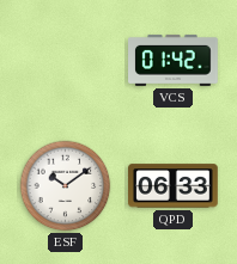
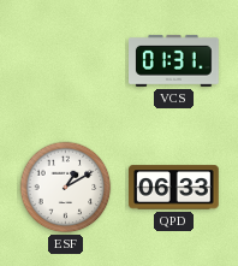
VCS: 01:42 -> 01:31
ESF: 10:09 -> 1:10
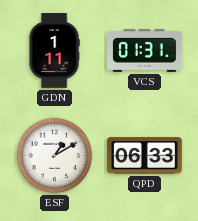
GDN: none -> 1:11
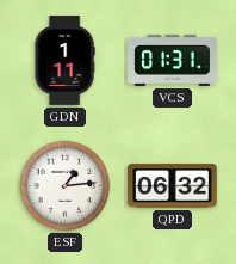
ESF: 1:10 -> 1:14
QPD: 06:33 -> 06:32
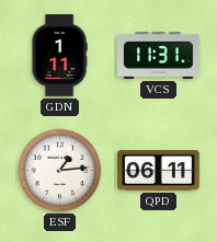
VCS: 01:31 -> 11:31
QPD: 06:32 -> 06:11
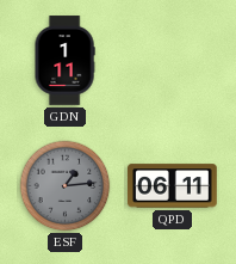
VCS: 11:31 -> none
ESF dial: white -> grey
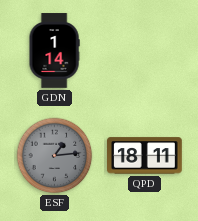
GDN: 1:11 -> 1:14
QPD: 06:11 -> 18:11
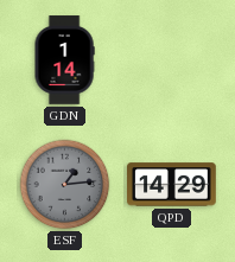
QPD: 18:11 -> 14:29
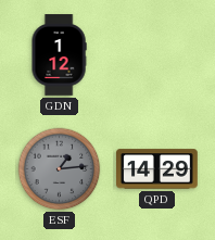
GDN: 1:14 -> 1:12
